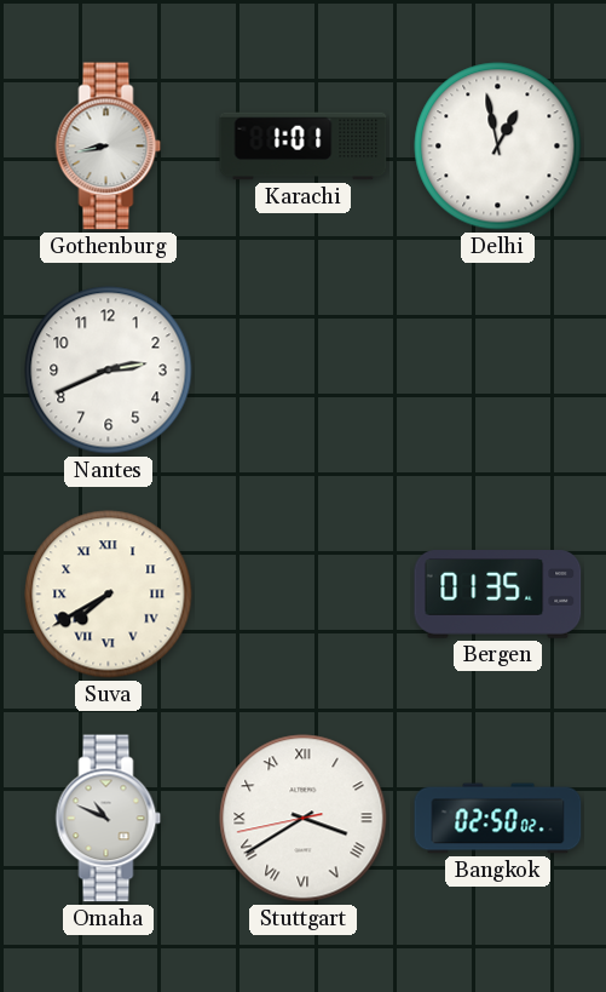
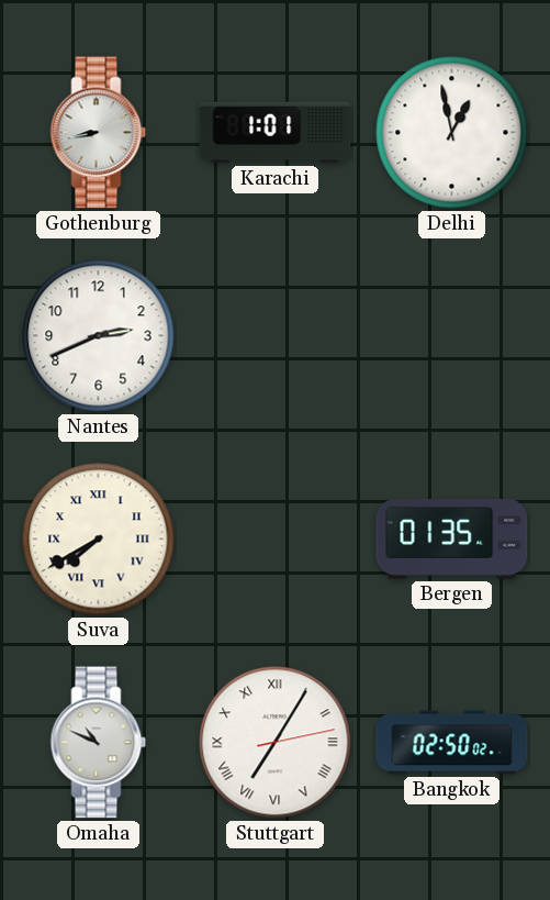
Stuttgart: 3:39 -> 7:05
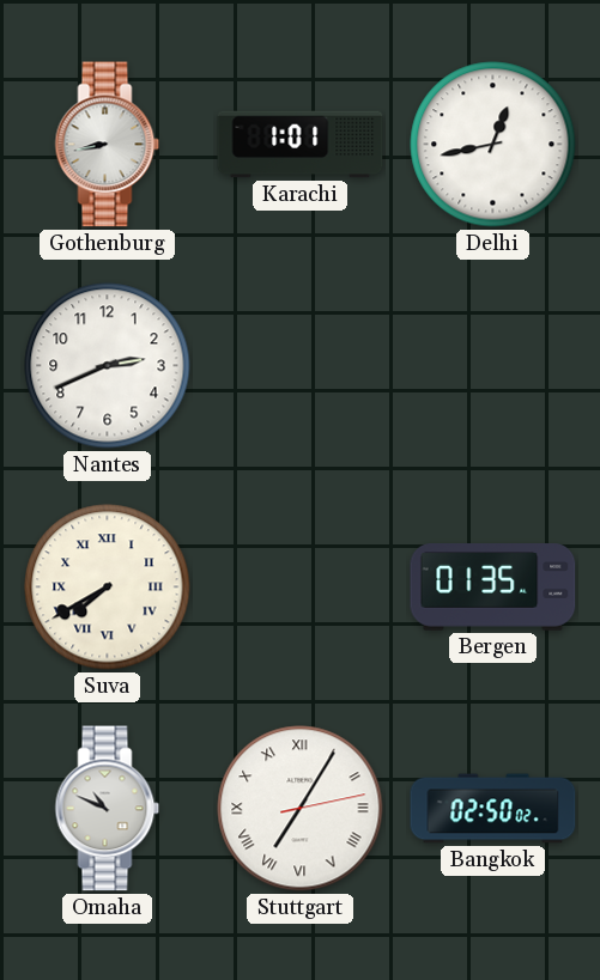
Delhi: 12:58 -> 12:43
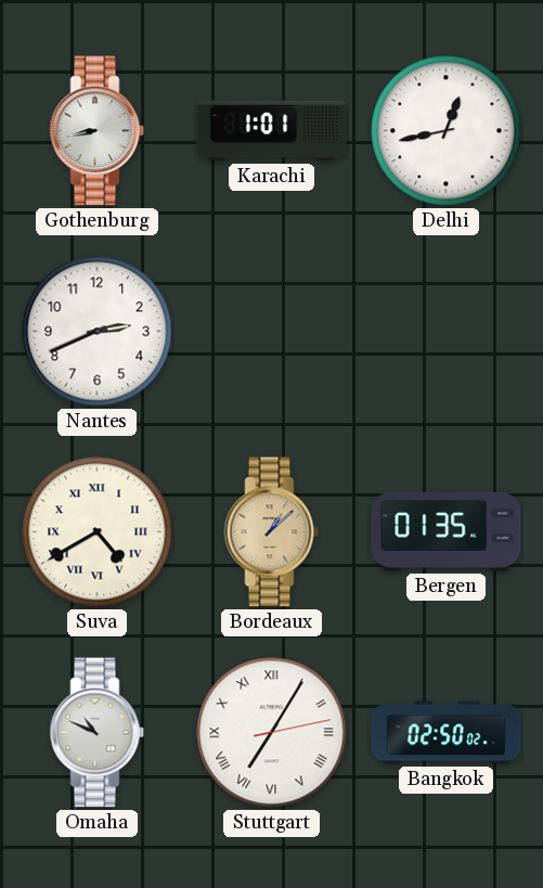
Suva: 7:40 -> 4:40
Bordeaux: none -> 1:08
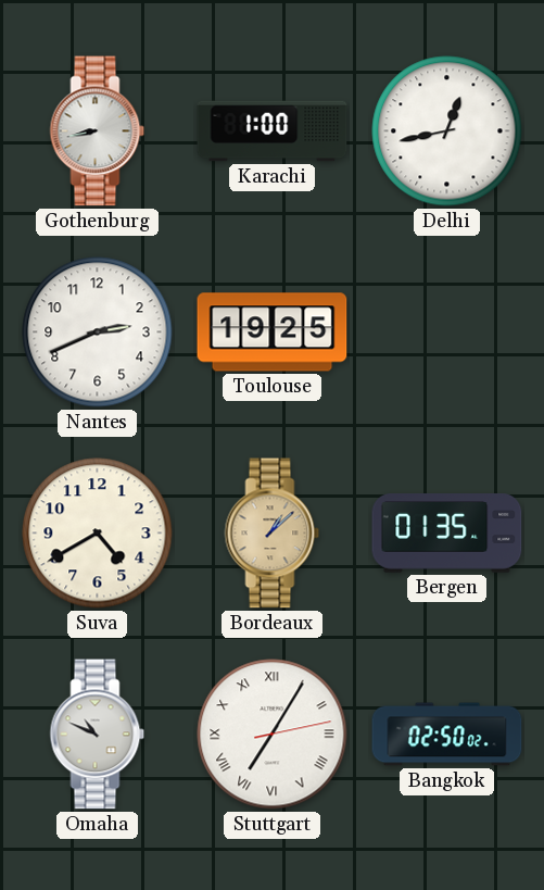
Karachi: 1:01 -> 1:00
Toulouse: none -> 19:25
Suva numerals: Roman -> Arabic
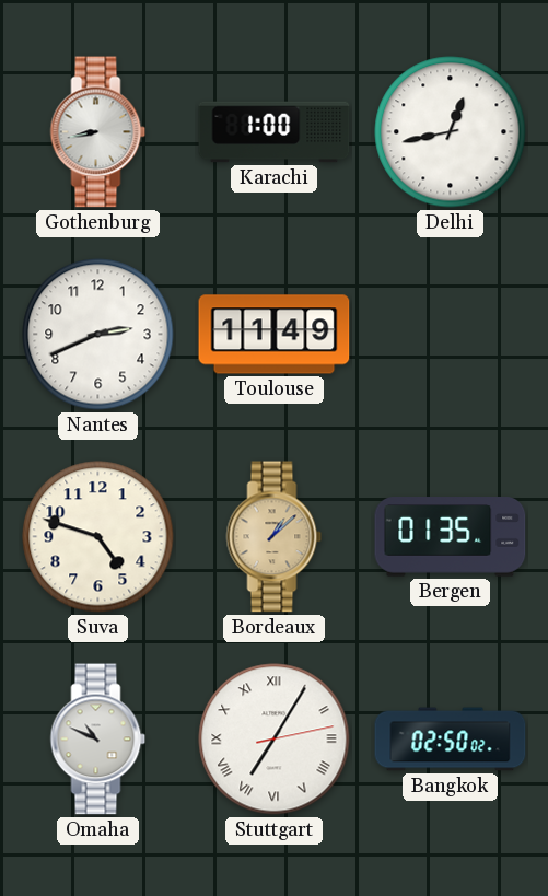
Toulouse: 19:25 -> 11:49
Suva: 4:40 -> 4:48
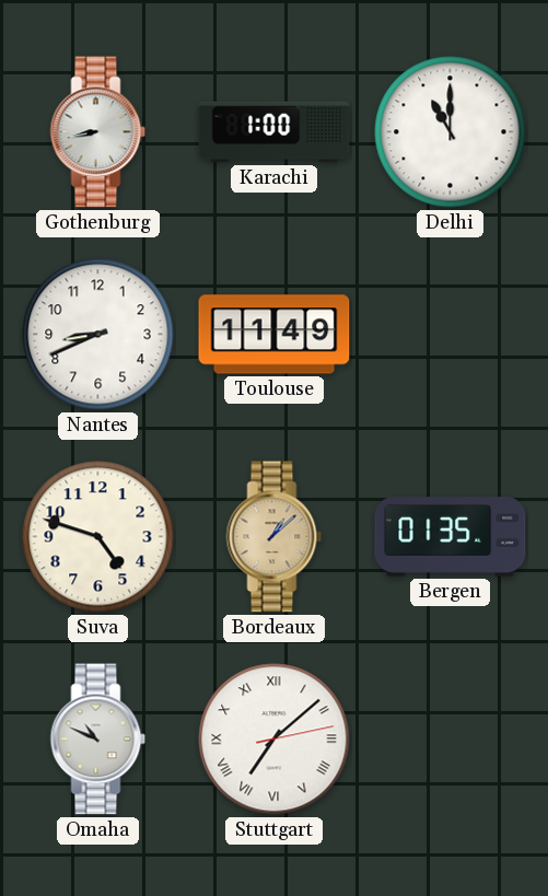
Delhi: 12:43 -> 11:00
Nantes: 2:41 -> 8:41
Stuttgart: 7:05 -> 7:08
Bangkok: 02:50 -> none
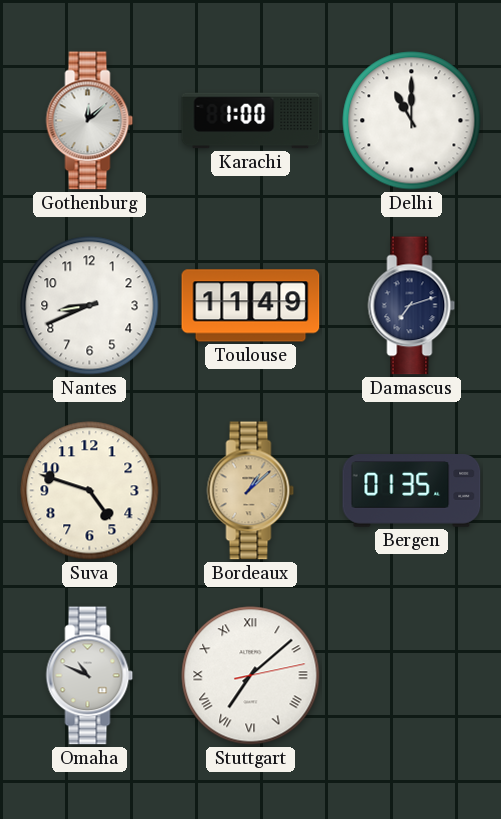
Gothenburg: 8:43 -> 12:08
Damascus: none -> 7:12
